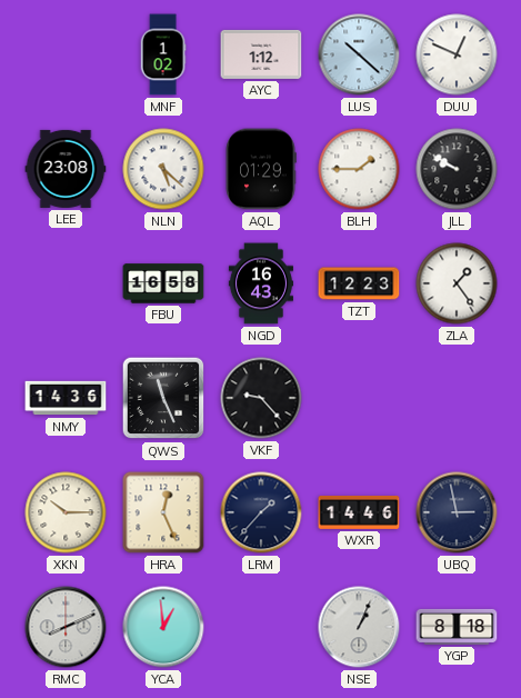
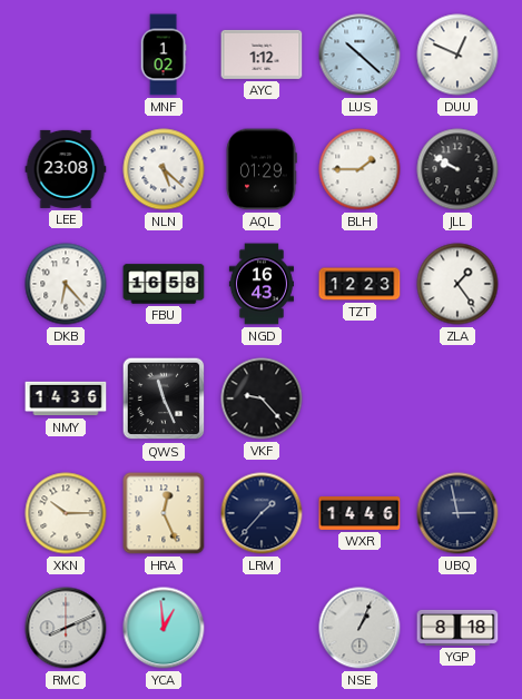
DKB: none -> 6:23
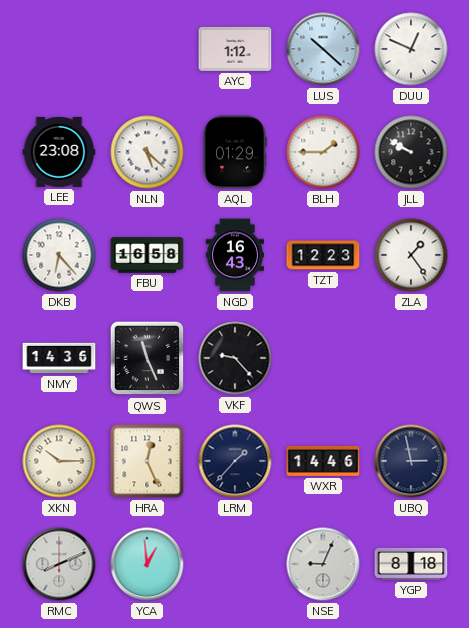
MNF: 1:02 -> none
NSE: 1:04 -> 9:04
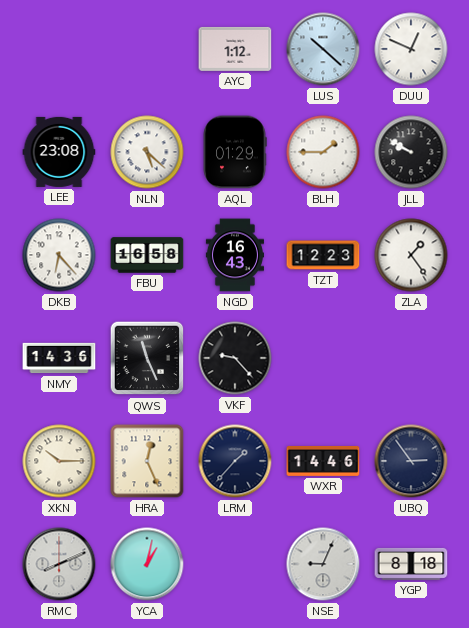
UBQ: 2:58 -> 2:54
YCA: 12:59 -> 1:02
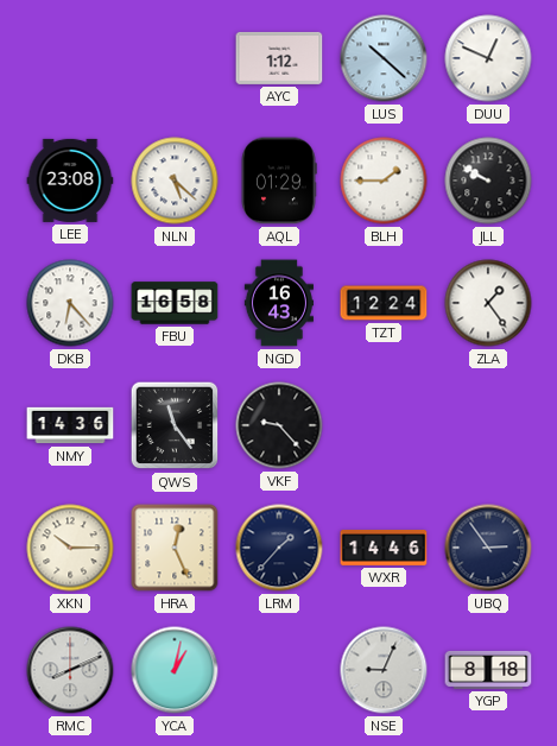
TZT: 12:23 -> 12:24
QWS: 11:26 -> 11:24
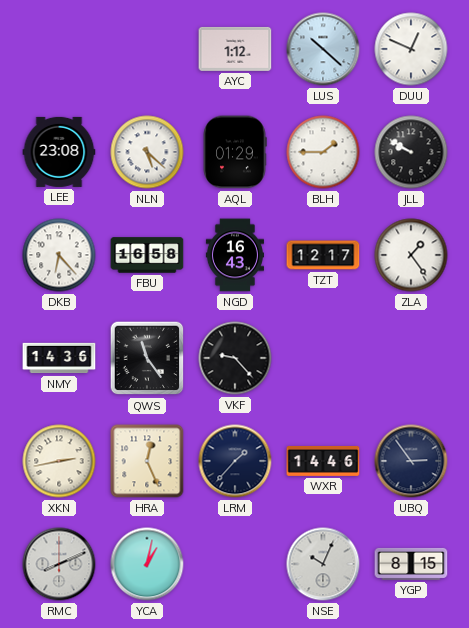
TZT: 12:24 -> 12:17
XKN: 10:15 -> 2:43
NSE: 9:04 -> 10:04
YGP: 8:18 -> 8:15
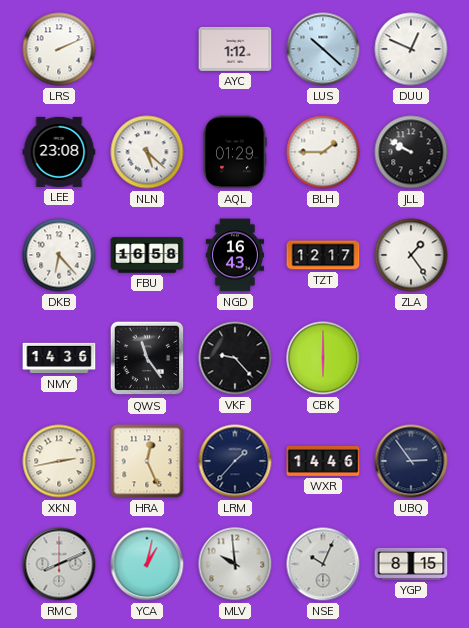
LRS: none -> 2:11
CBK: none -> 6:00
MLV: none -> 9:59
